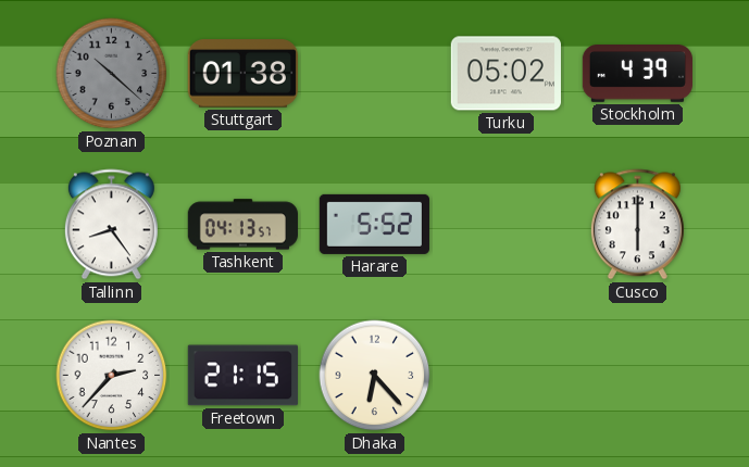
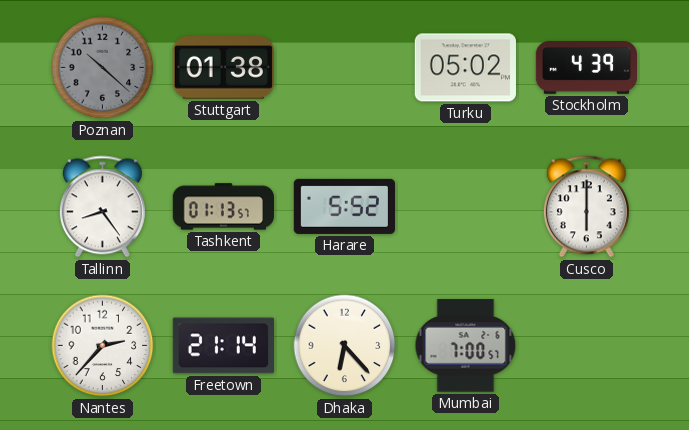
Tashkent: 04:13 -> 01:13
Freetown: 21:15 -> 21:14
Mumbai: none -> 7:00
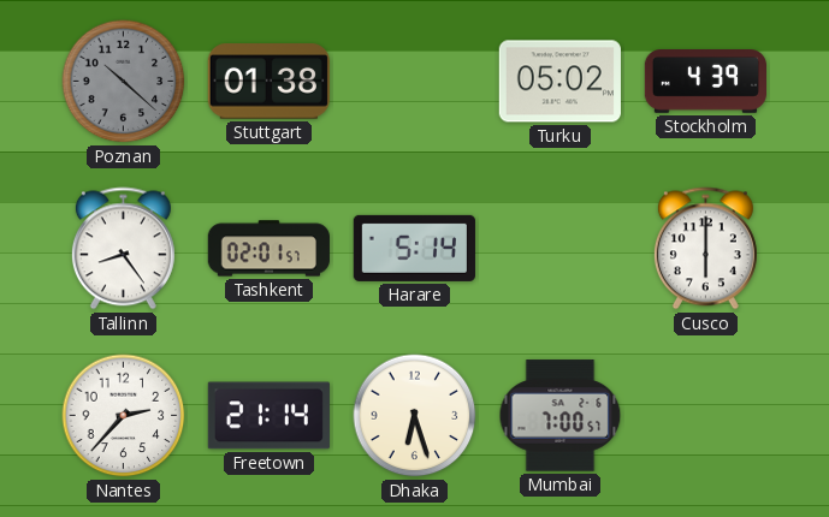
Tashkent: 01:13 -> 02:01
Harare: 5:52 -> 5:14
Dhaka: 6:23 -> 6:27
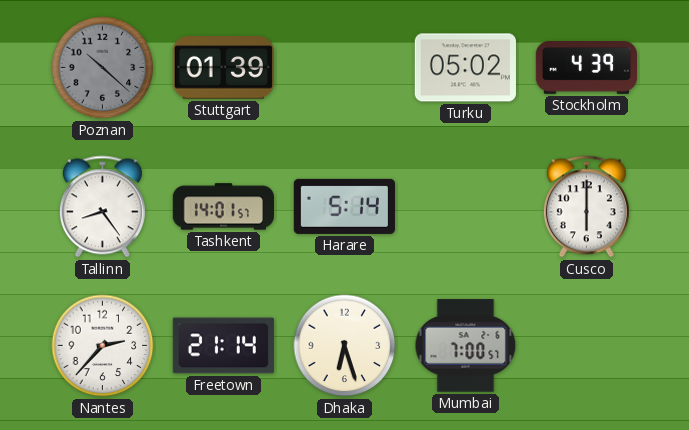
Stuttgart: 01:38 -> 01:39
Tashkent: 02:01 -> 14:01
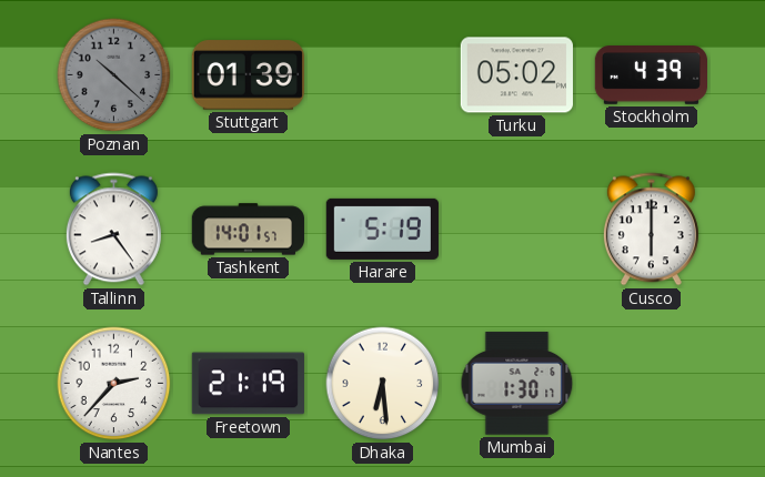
Harare: 5:14 -> 5:19
Freetown: 21:14 -> 21:19
Dhaka: 6:27 -> 6:29
Mumbai: 7:00 -> 1:30
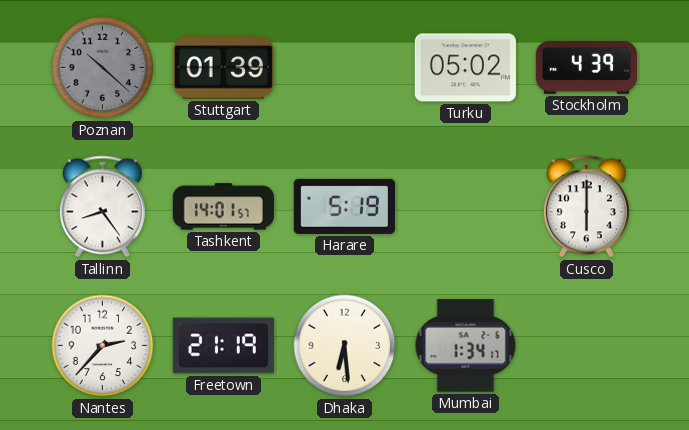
Mumbai: 1:30 -> 1:34
